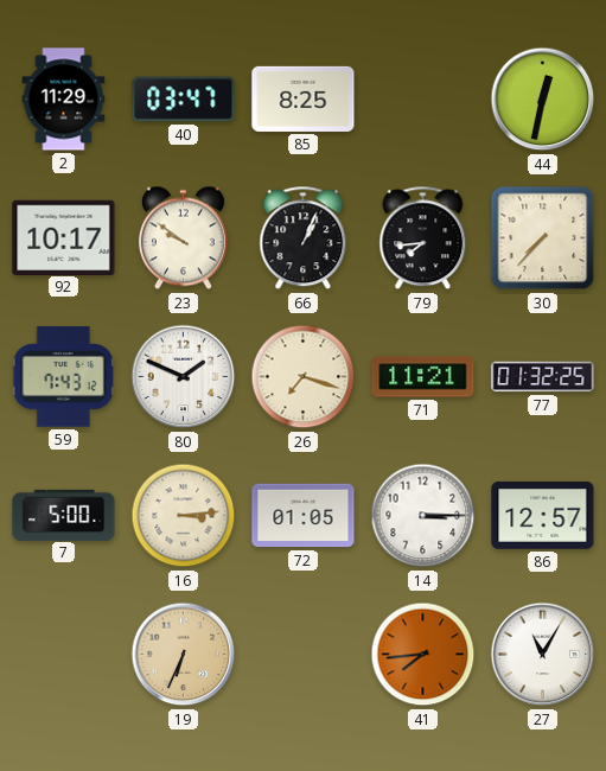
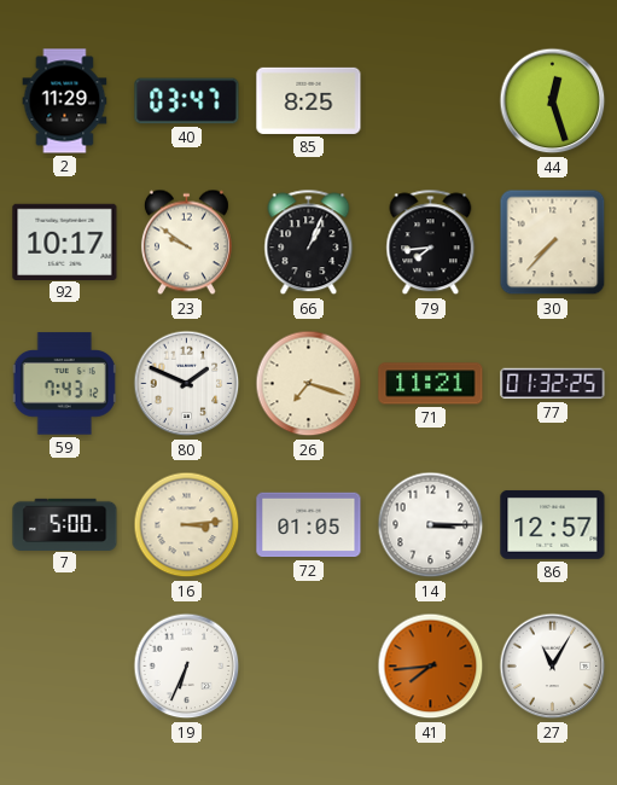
44: 12:32 -> 12:27
19 dial: champagne -> white
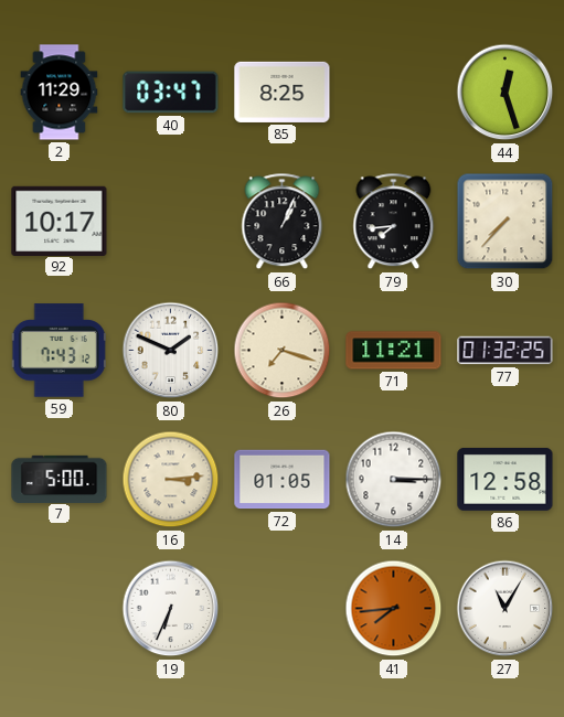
23: 9:51 -> none
86: 12:57 -> 12:58
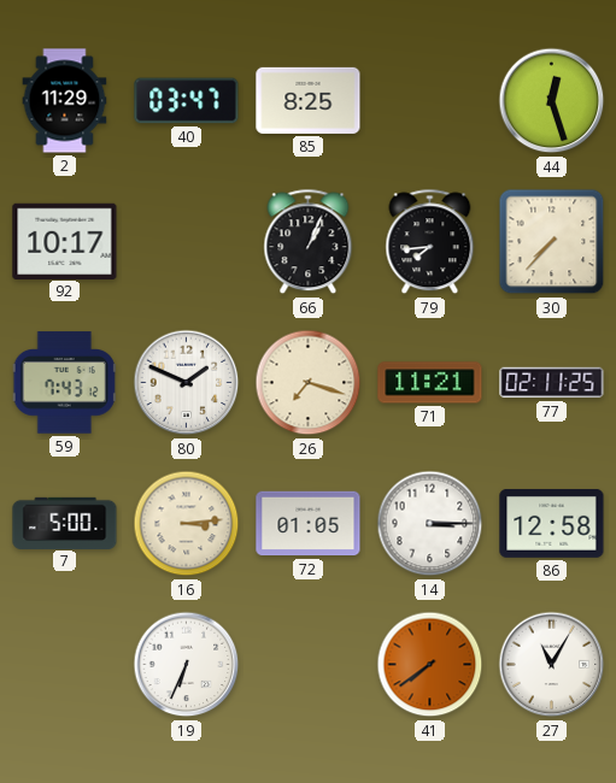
77: 01:32 -> 02:11
41: 7:44 -> 7:39
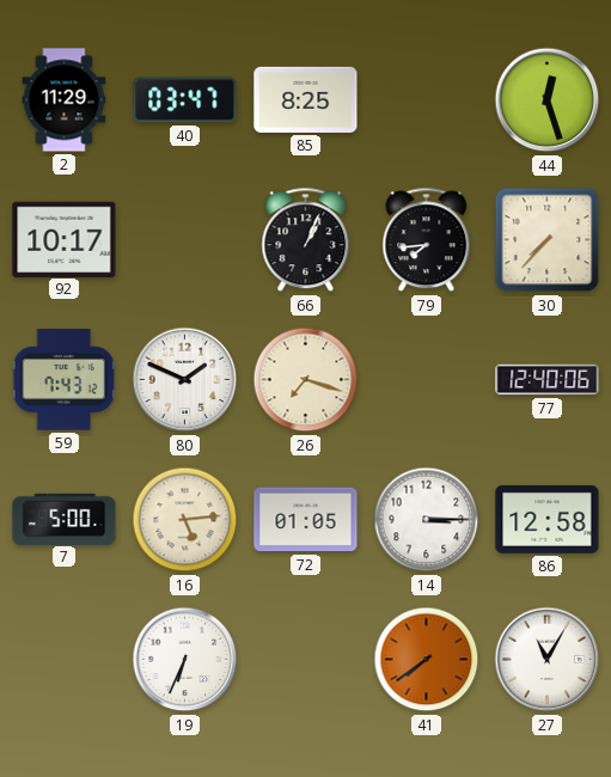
71: 11:21 -> none
77: 02:11 -> 12:40
16: 3:14 -> 5:14
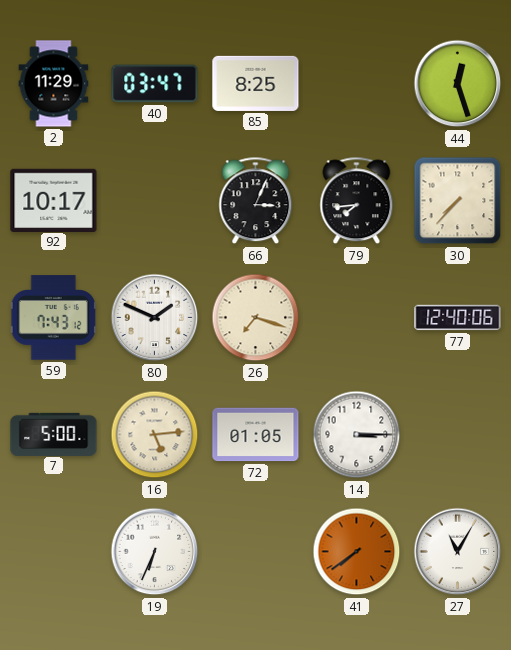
66: 1:04 -> 3:04
86: 12:58 -> none
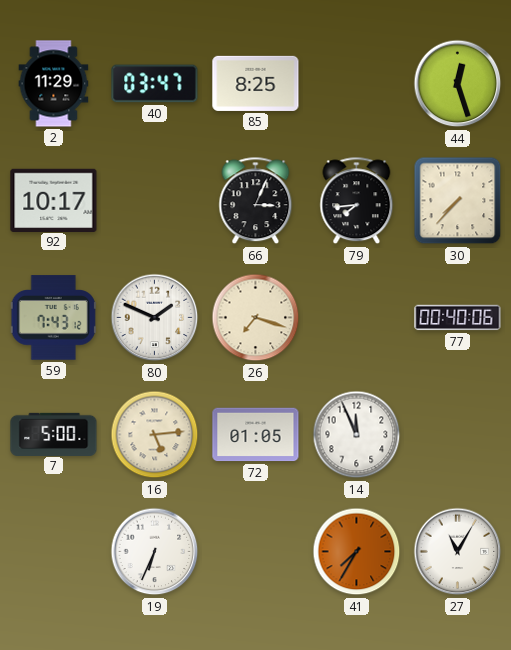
77: 12:40 -> 00:40
14: 3:15 -> 11:56
41: 7:39 -> 7:35
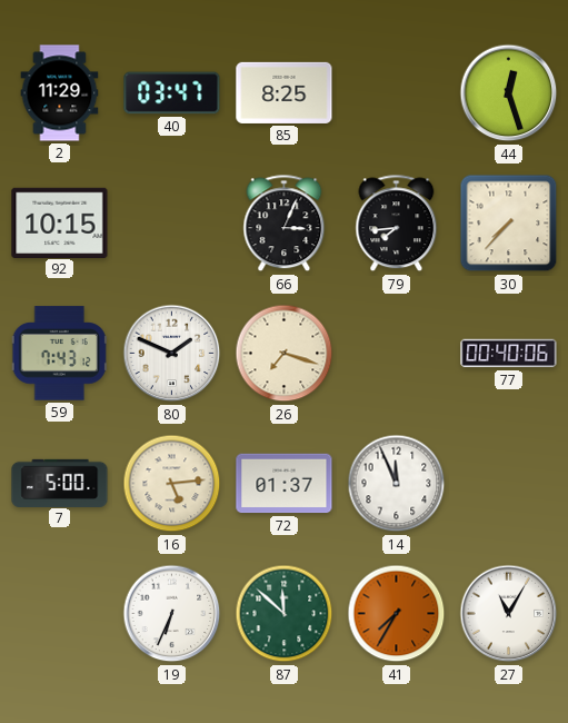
92: 10:17 -> 10:15
72: 01:05 -> 01:37
87: none -> 11:52
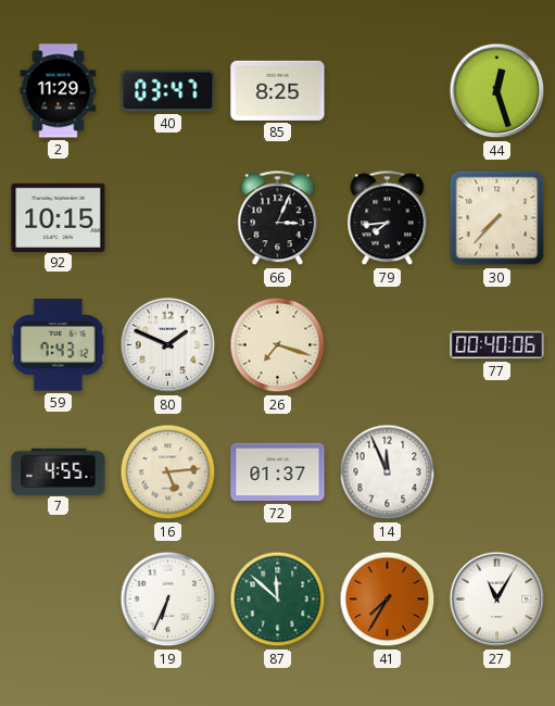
7: 5:00 -> 4:55
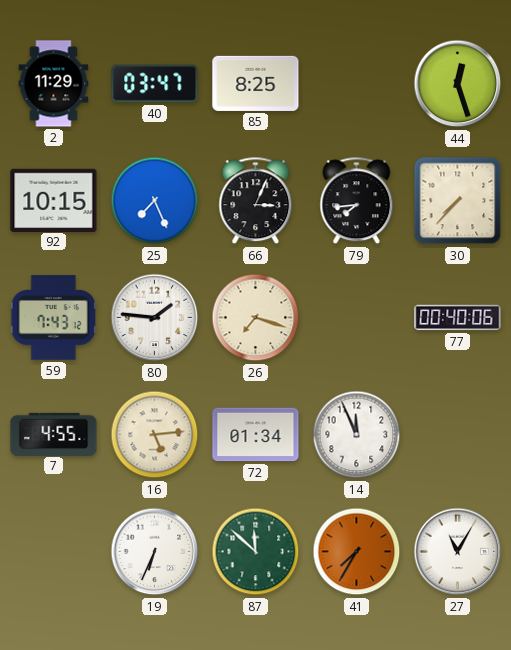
25: none -> 7:26
80: 1:49 -> 1:46
72: 01:37 -> 01:34
